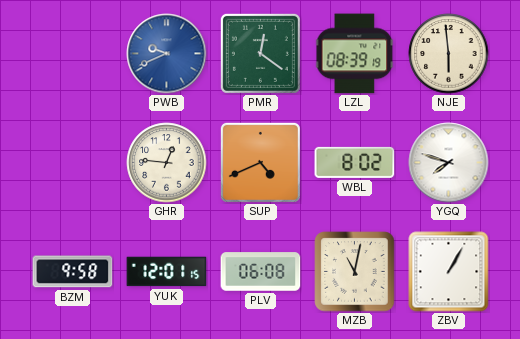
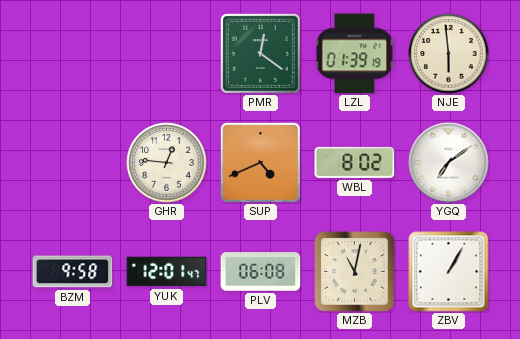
PWB: 9:41 -> none
LZL: 08:39 -> 01:39
YGQ: 7:48 -> 7:09
YUK: 12:01:15 -> 12:01:47
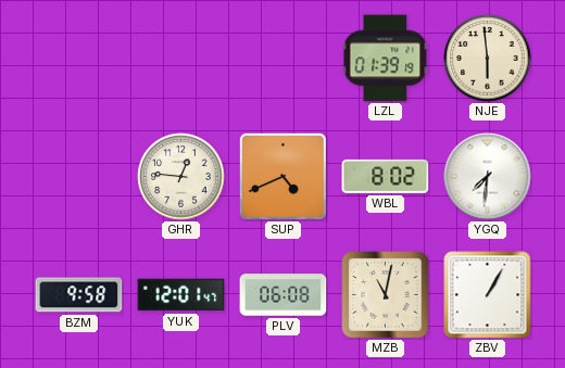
PMR: 12:21 -> none
YGQ: 7:09 -> 7:31
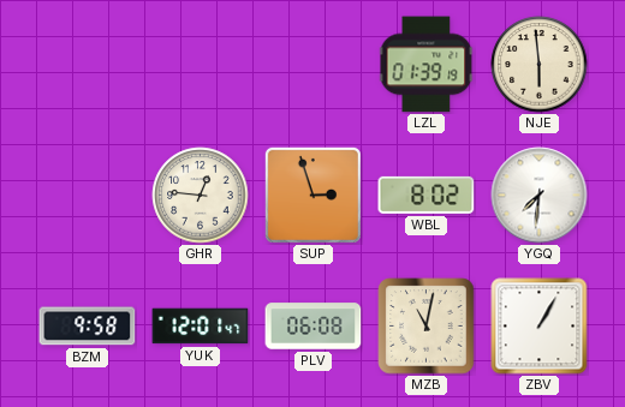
SUP: 4:41 -> 2:57
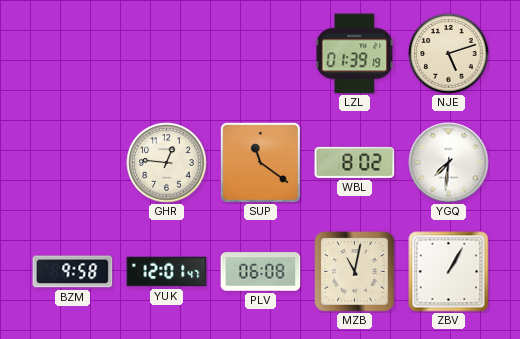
NJE: 5:59 -> 5:12
SUP: 2:57 -> 11:21
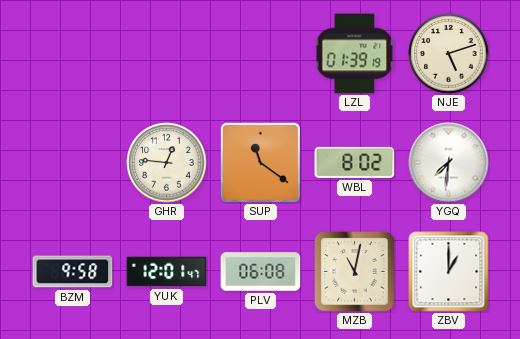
ZBV: 1:05 -> 1:00
